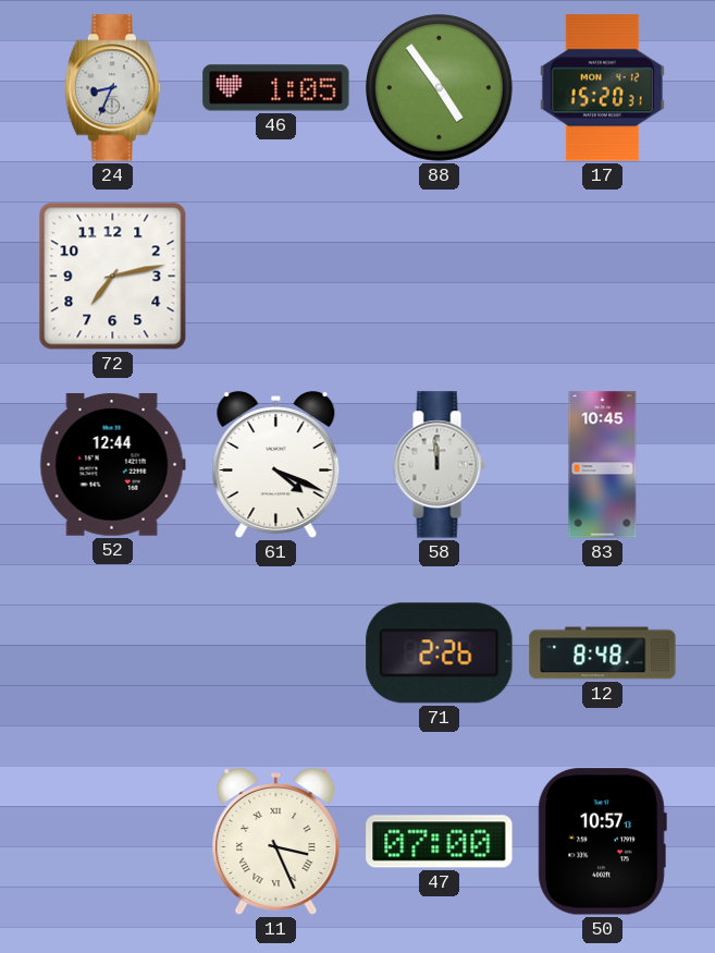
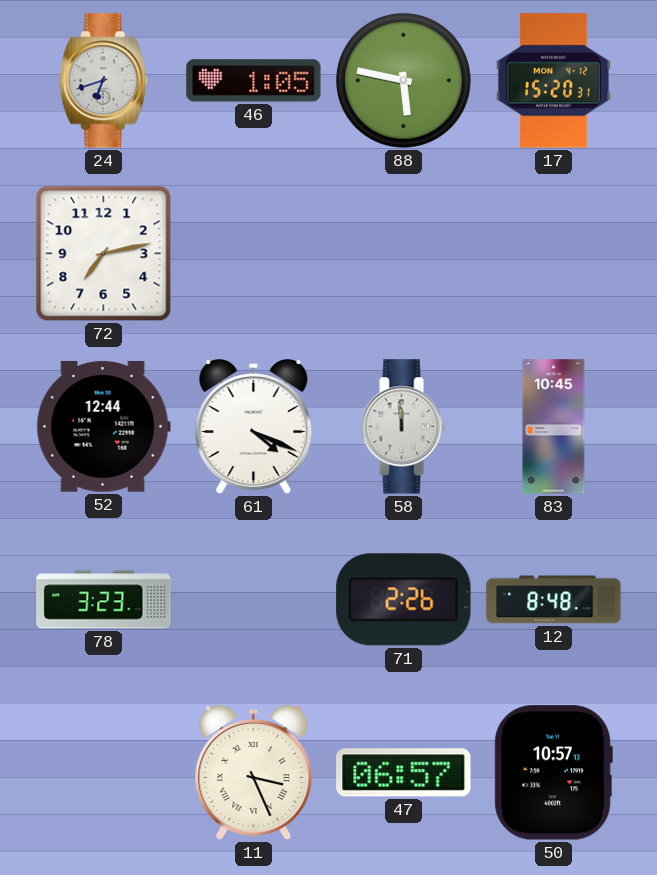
24: 8:34 -> 6:42
88: 4:54 -> 5:47
78: none -> 3:23
47: 07:00 -> 06:57
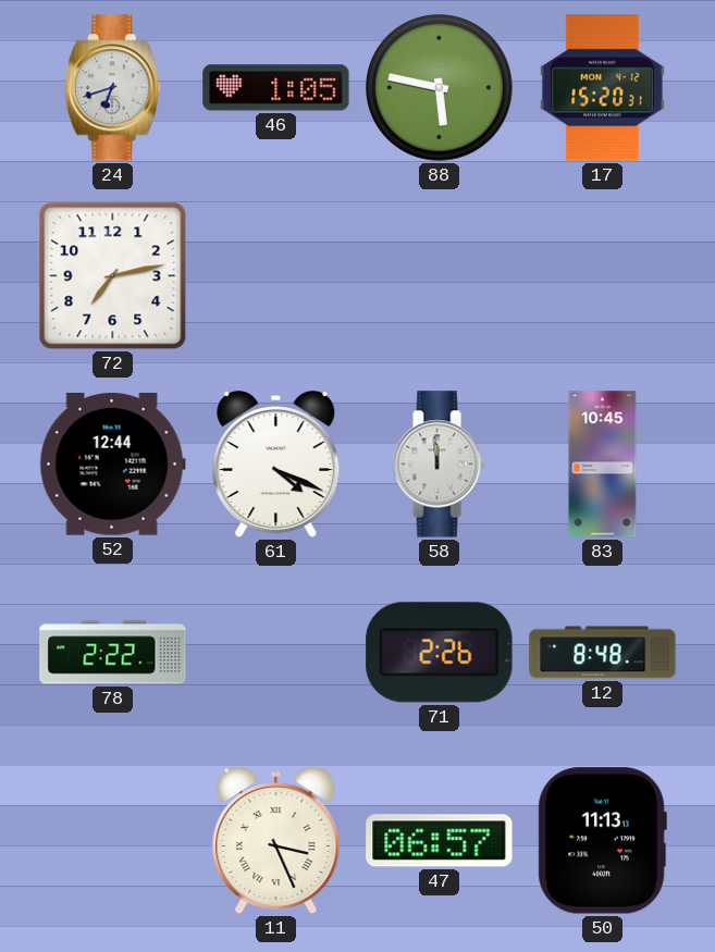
78: 3:23 -> 2:22
50: 10:57 -> 11:13
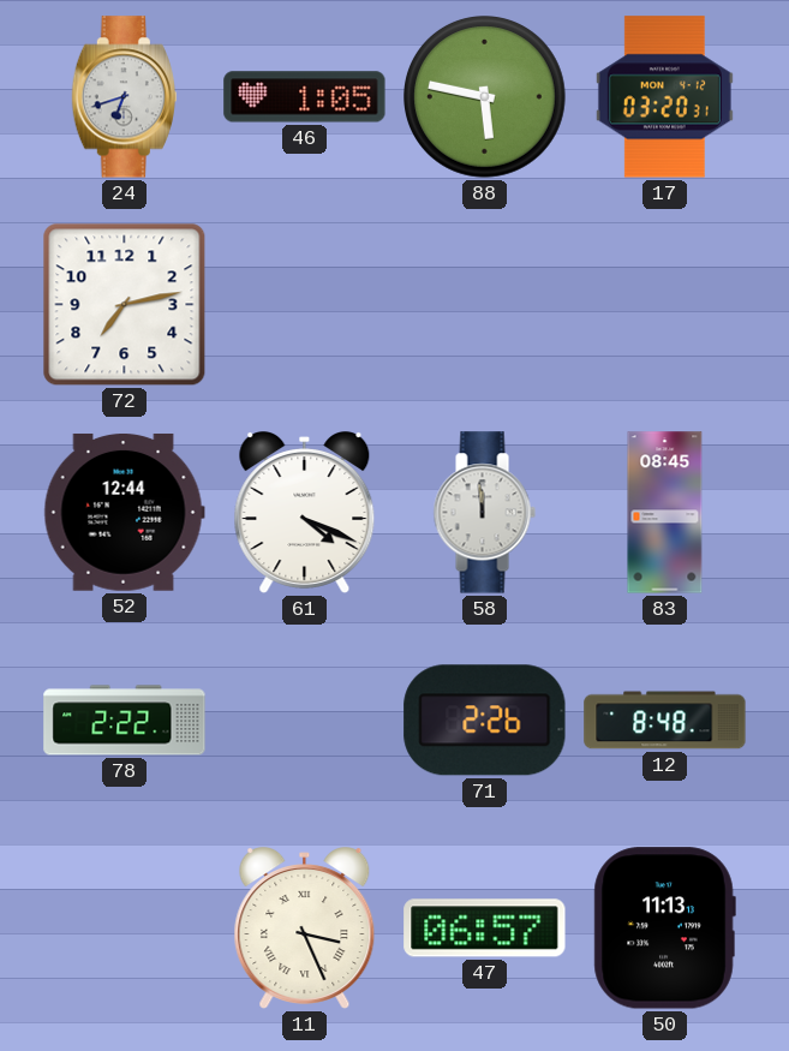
17: 15:20 -> 03:20
83: 10:45 -> 08:45
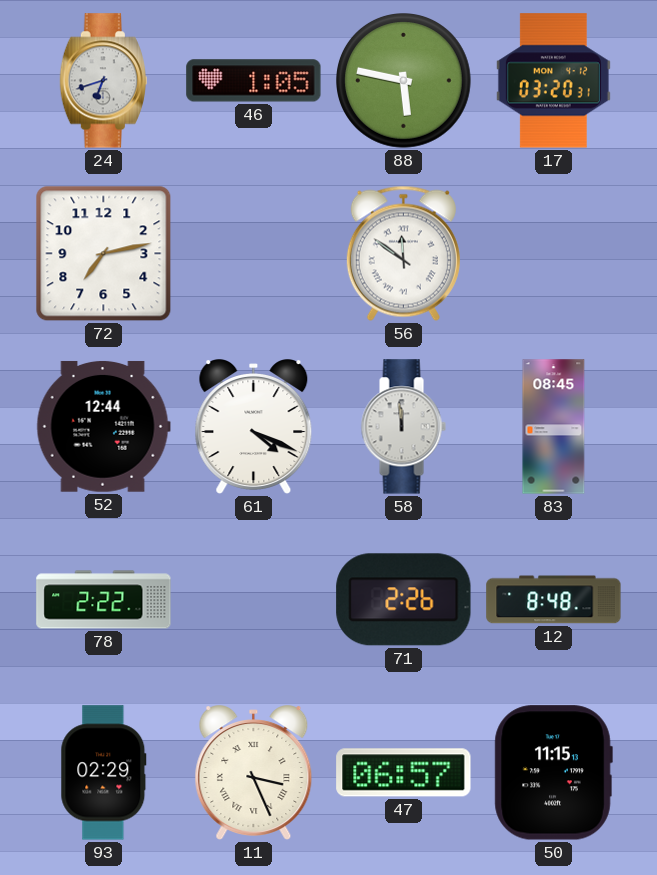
56: none -> 11:51
93: none -> 02:29
50: 11:13 -> 11:15
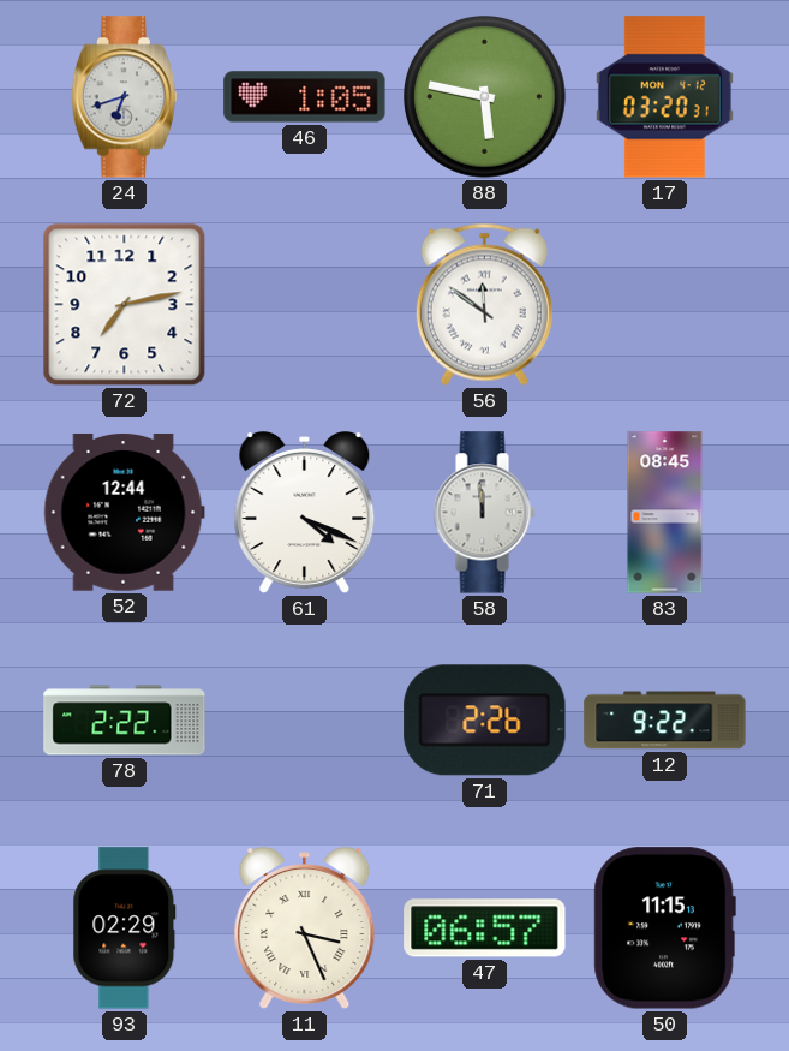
12: 8:48 -> 9:22
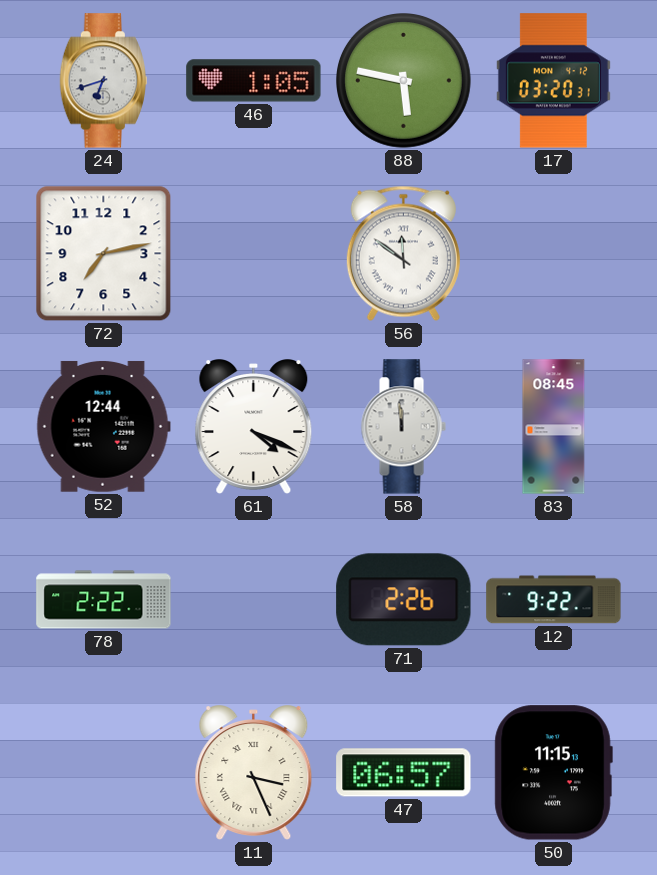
93: 02:29 -> none
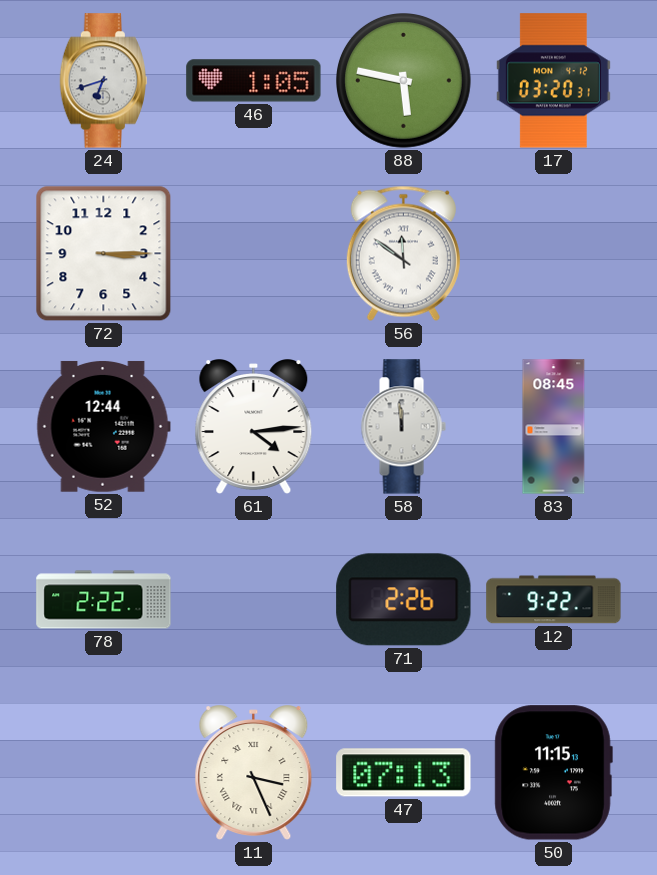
72: 7:13 -> 3:15
61: 4:19 -> 4:14
47: 06:57 -> 07:13
